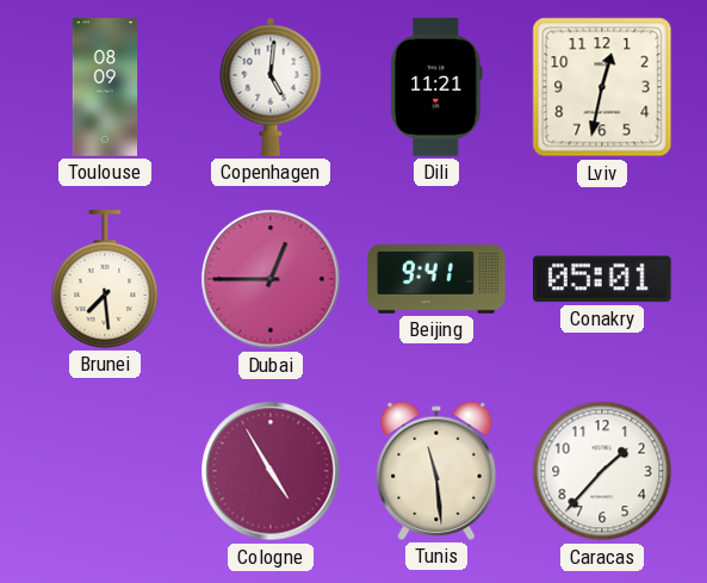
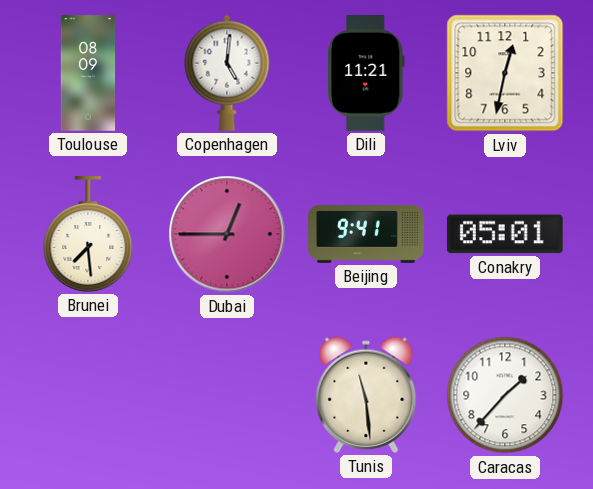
Cologne: 4:55 -> none
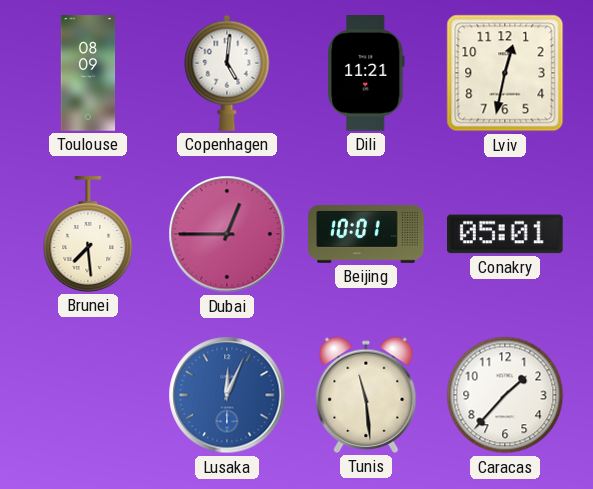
Beijing: 9:41 -> 10:01
Lusaka: none -> 12:04
